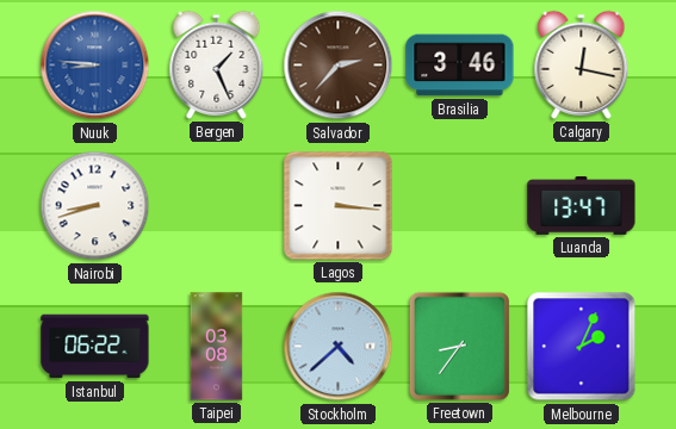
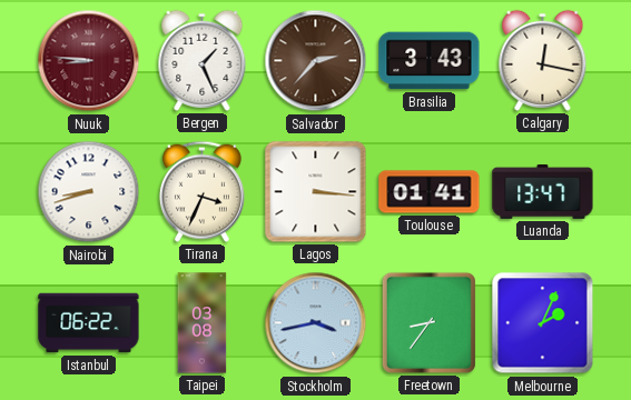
Nuuk dial: blue -> burgundy
Brasilia: 3:46 -> 3:43
Tirana: none -> 3:34
Toulouse: none -> 01:41
Stockholm: 4:38 -> 3:43
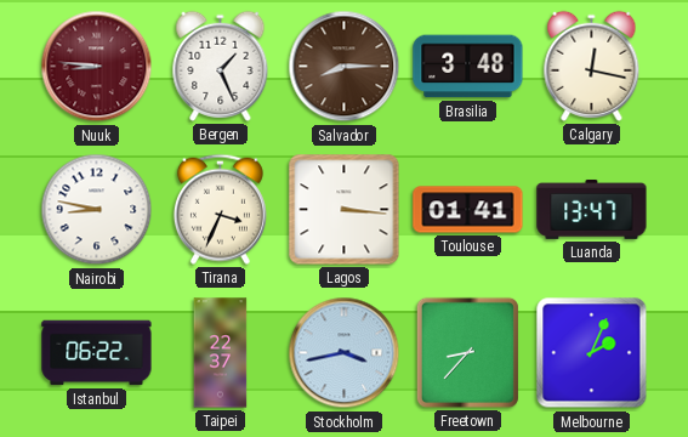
Salvador: 2:37 -> 8:15
Brasilia: 3:43 -> 3:48
Nairobi: 8:42 -> 8:47
Taipei: 03:08 -> 22:37
Freetown: 8:36 -> 8:37
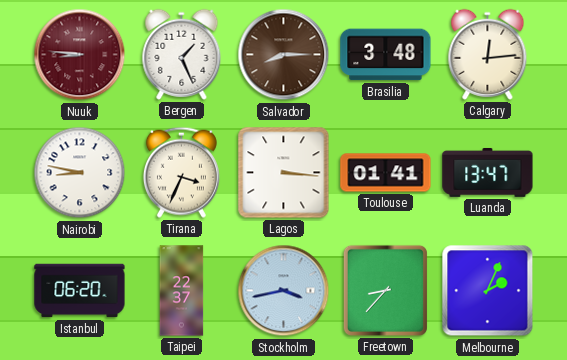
Calgary: 12:17 -> 12:14
Istanbul: 06:22 -> 06:20
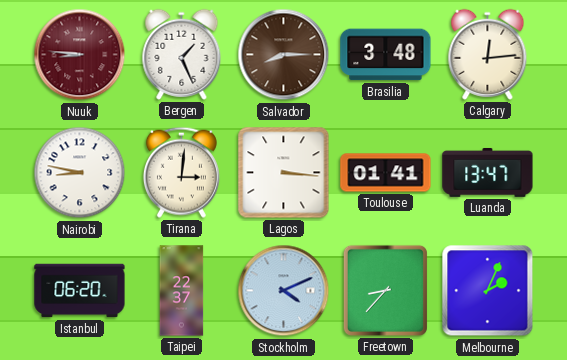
Tirana: 3:34 -> 3:01
Stockholm: 3:43 -> 4:11
